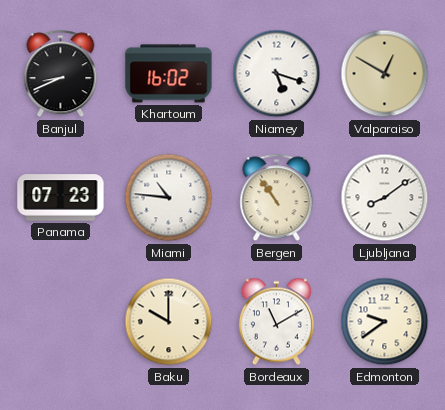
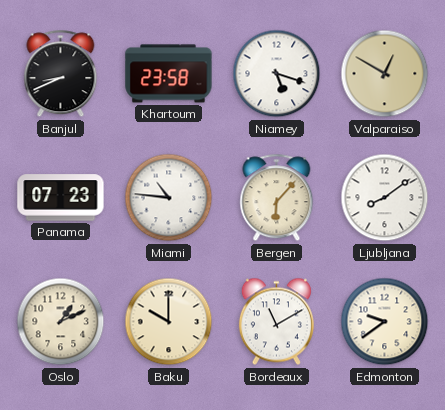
Khartoum: 16:02 -> 23:58
Bergen: 10:54 -> 6:07
Oslo: none -> 1:11
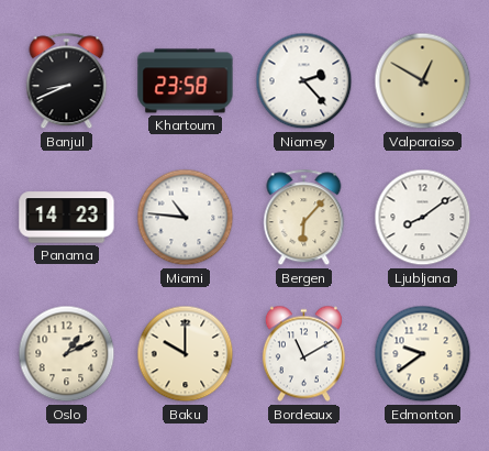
Niamey: 5:18 -> 2:23
Panama: 07:23 -> 14:23
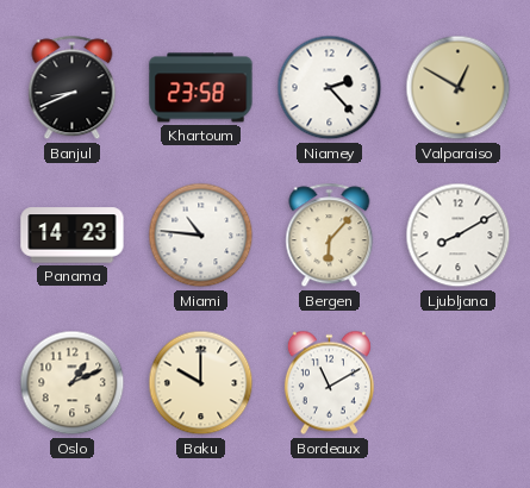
Ljubljana: 8:09 -> 8:10
Edmonton: 9:39 -> none
